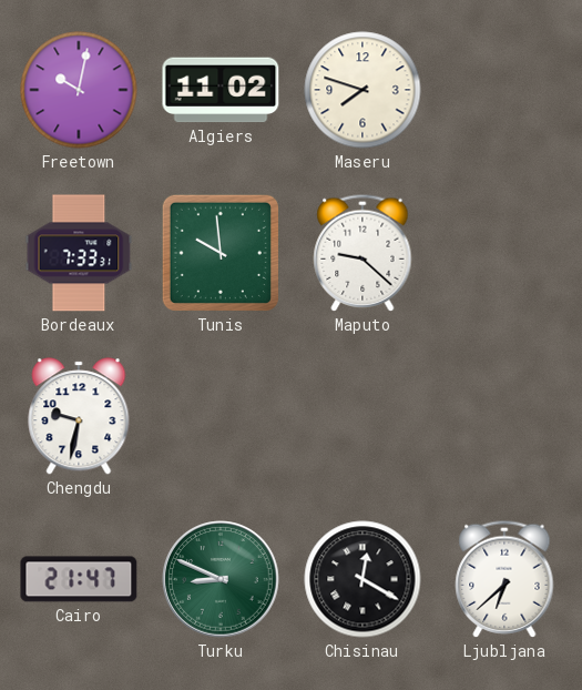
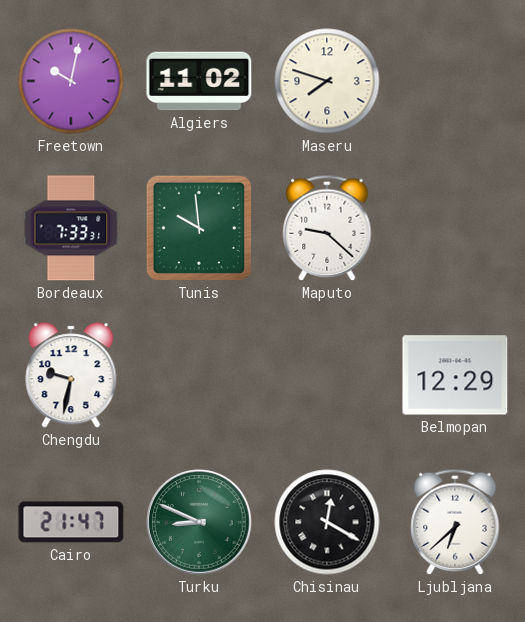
Belmopan: none -> 12:29
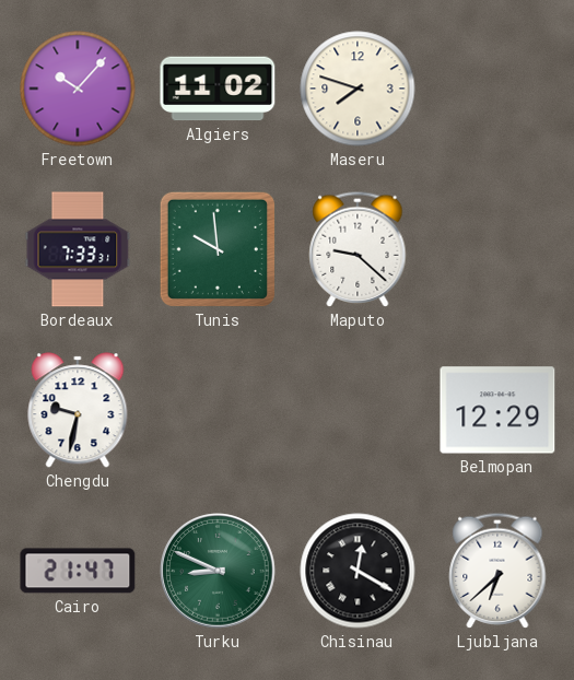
Freetown: 10:02 -> 10:07
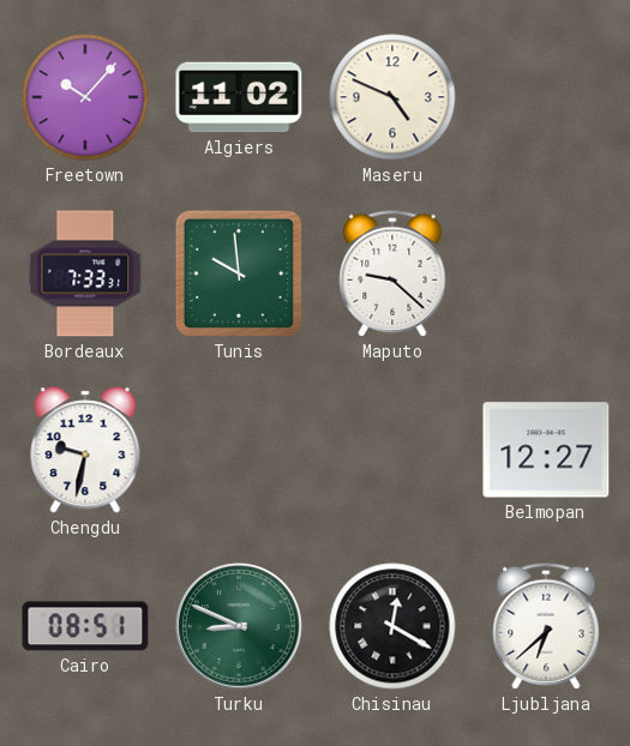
Maseru: 7:48 -> 4:49
Belmopan: 12:29 -> 12:27
Cairo: 21:47 -> 08:51
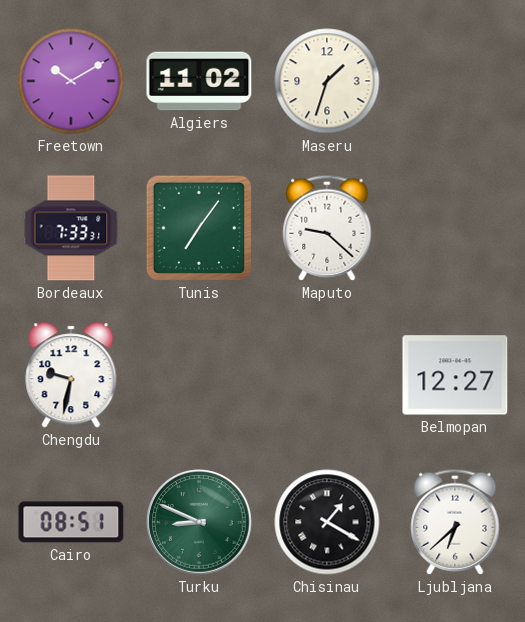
Freetown: 10:07 -> 10:10
Maseru: 4:49 -> 1:33
Tunis: 9:59 -> 7:06
Chisinau: 12:20 -> 1:20
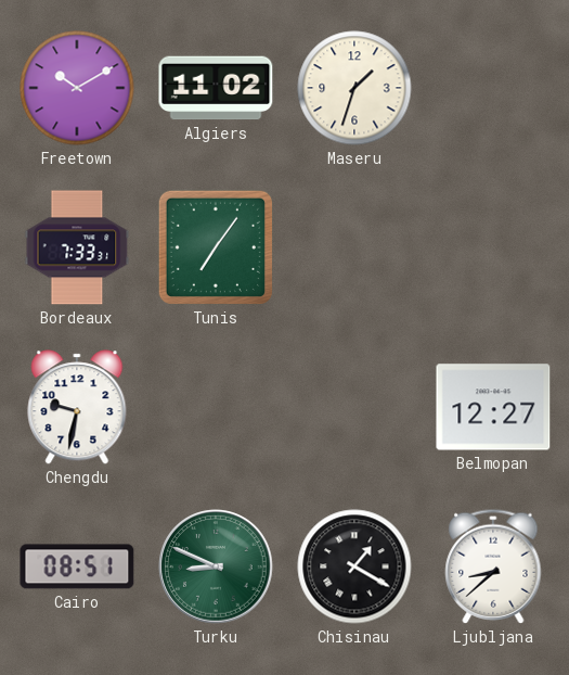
Maputo: 9:22 -> none
Ljubljana: 6:38 -> 8:38
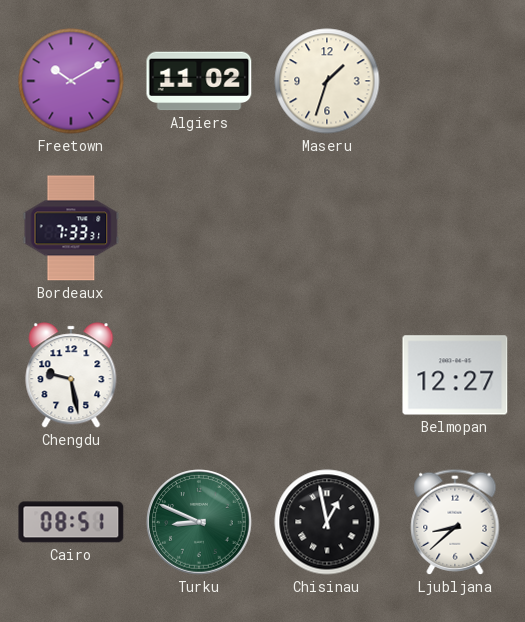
Tunis: 7:06 -> none
Chengdu: 9:32 -> 9:28
Chisinau: 1:20 -> 12:58
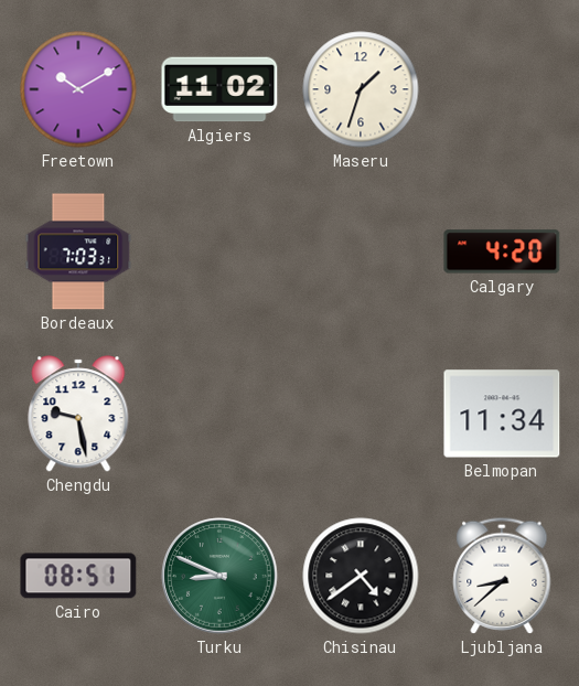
Bordeaux: 7:33 -> 7:03
Calgary: none -> 4:20
Belmopan: 12:27 -> 11:34
Chisinau: 12:58 -> 4:39
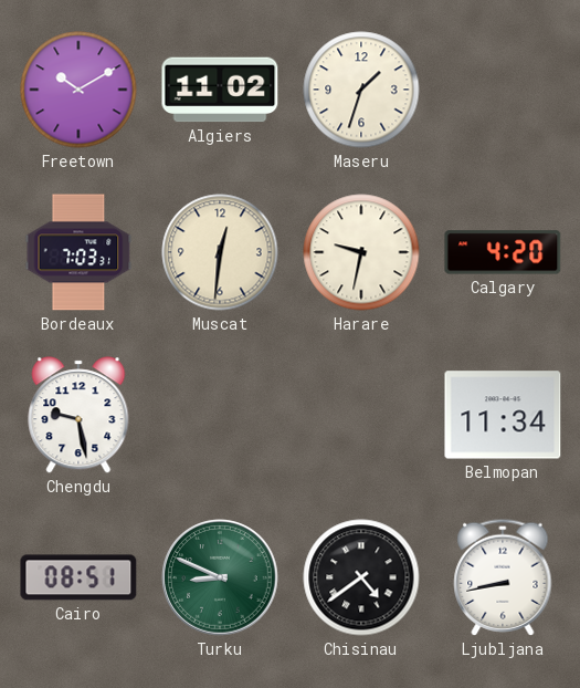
Muscat: none -> 12:31
Harare: none -> 9:32
Ljubljana: 8:38 -> 8:43
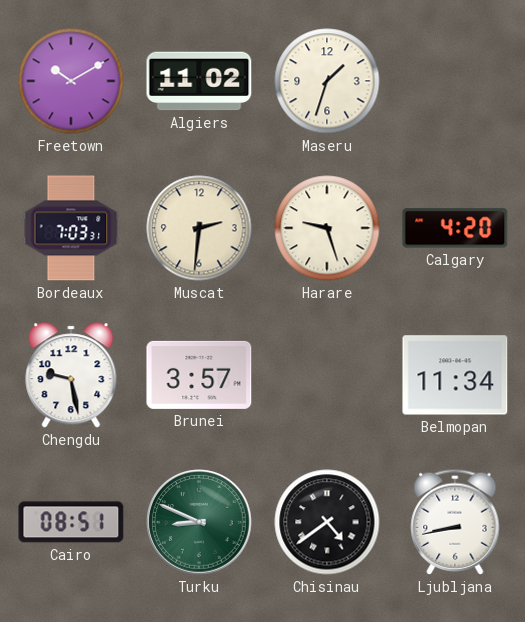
Muscat: 12:31 -> 2:31
Harare: 9:32 -> 9:27
Brunei: none -> 3:57
